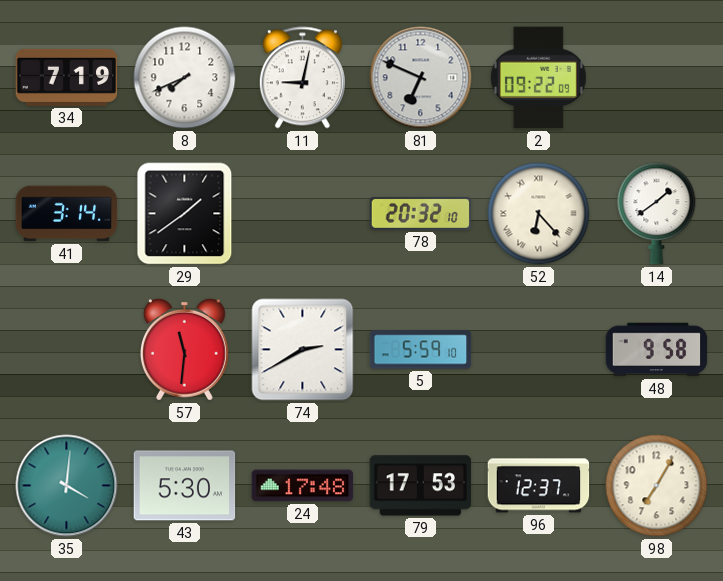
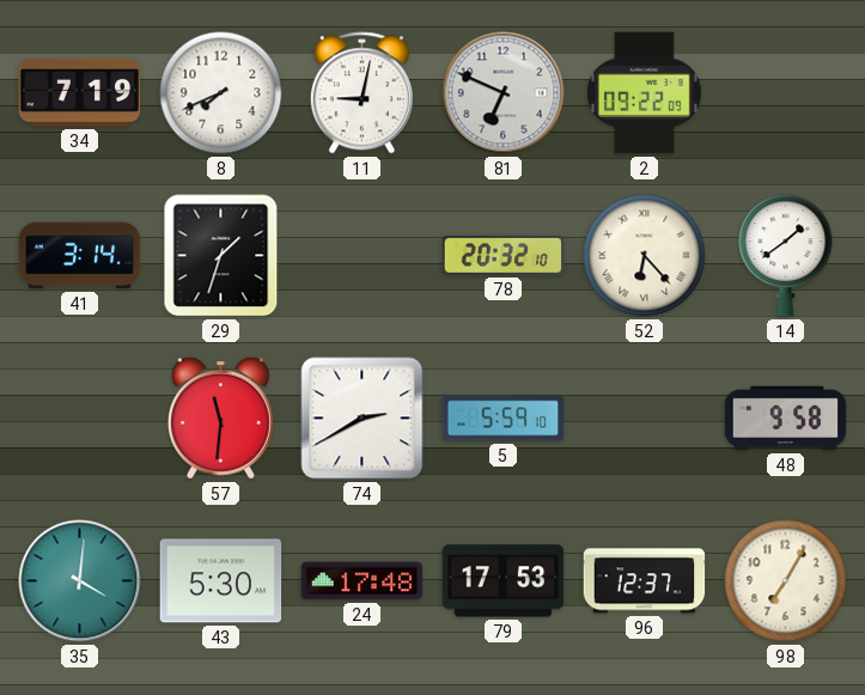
29: 1:39 -> 1:33
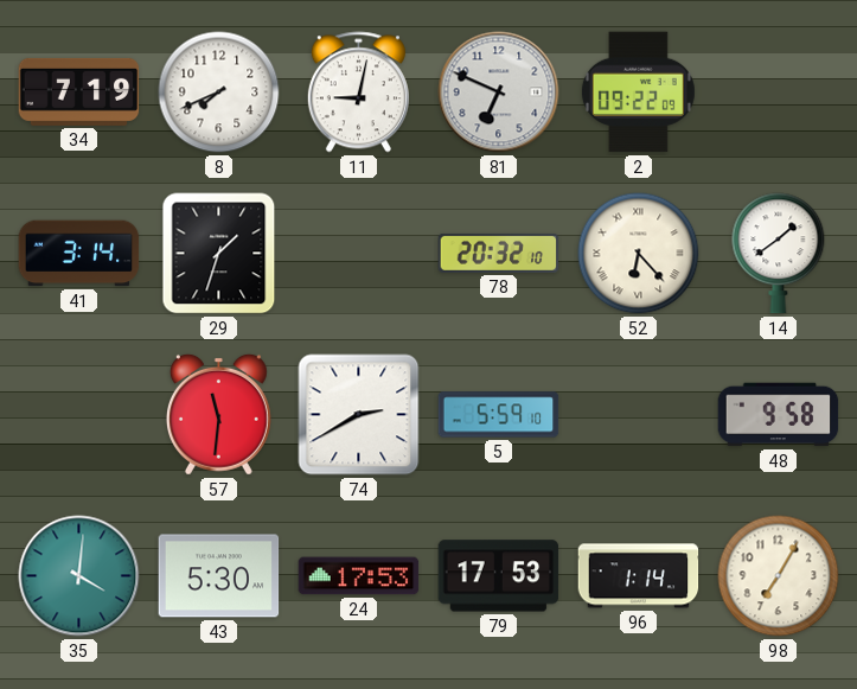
24: 17:48 -> 17:53
96: 12:37 -> 1:14
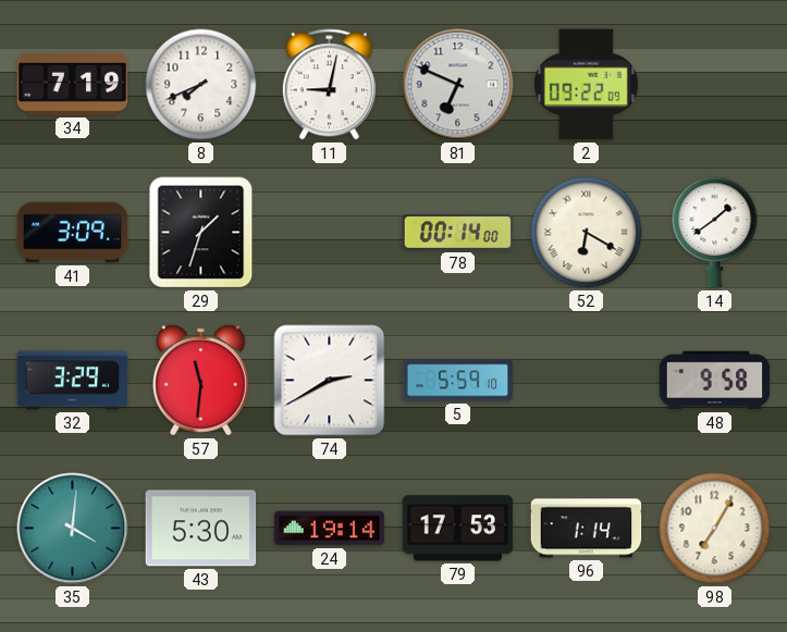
41: 3:14 -> 3:09
78: 20:32 -> 00:14
52: 6:23 -> 6:20
32: none -> 3:29
24: 17:53 -> 19:14
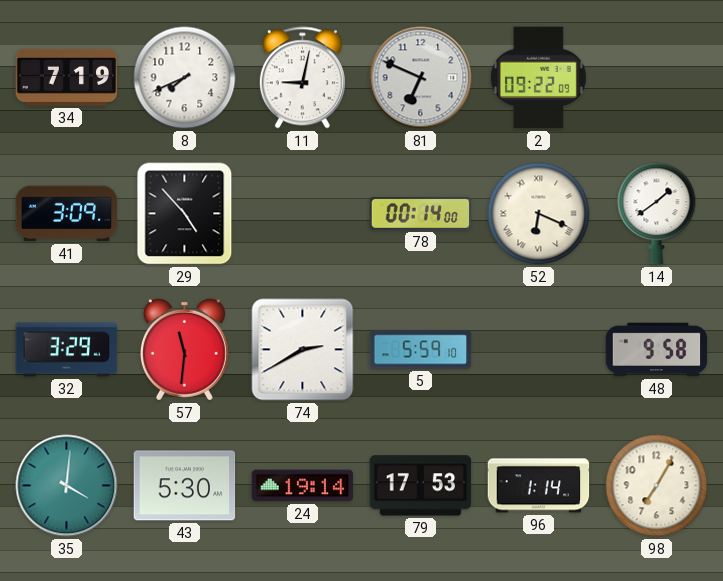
29: 1:33 -> 4:53
52: 6:20 -> 6:19
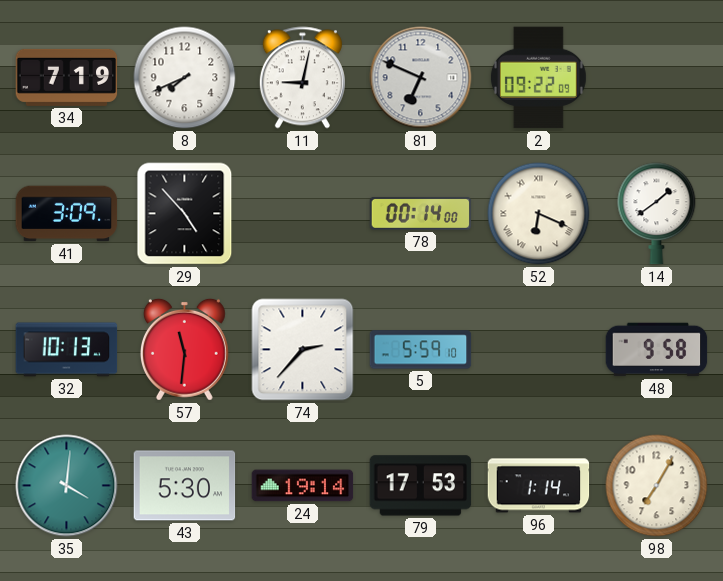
32: 3:29 -> 10:13
74: 2:40 -> 2:37
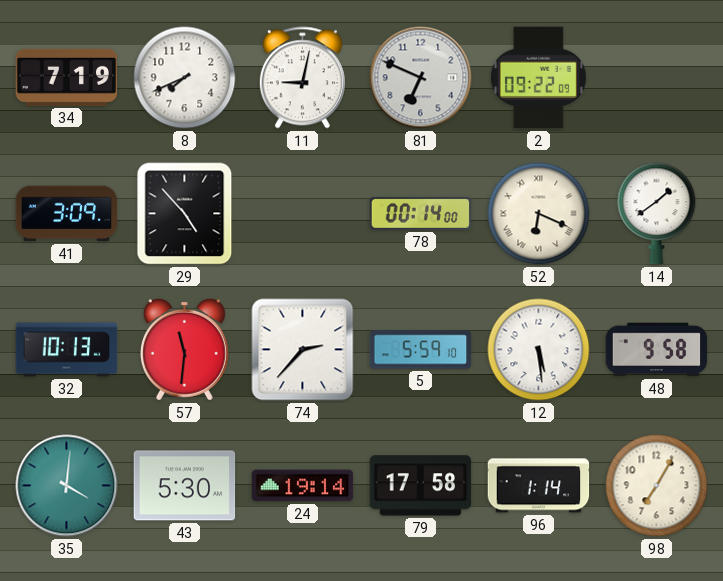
12: none -> 5:29
79: 17:53 -> 17:58
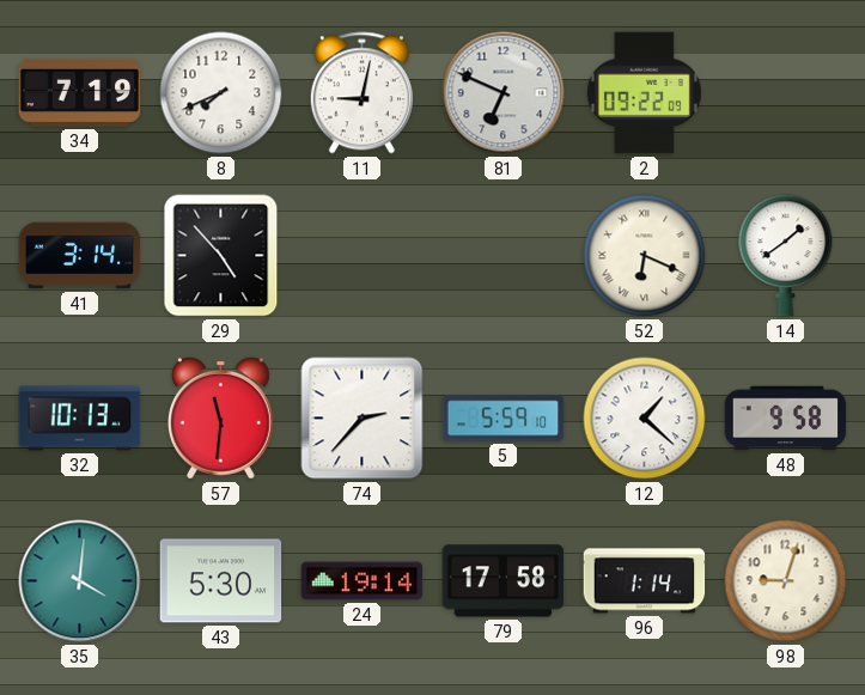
41: 3:09 -> 3:14
78: 00:14 -> none
12: 5:29 -> 1:22
98: 7:05 -> 9:03
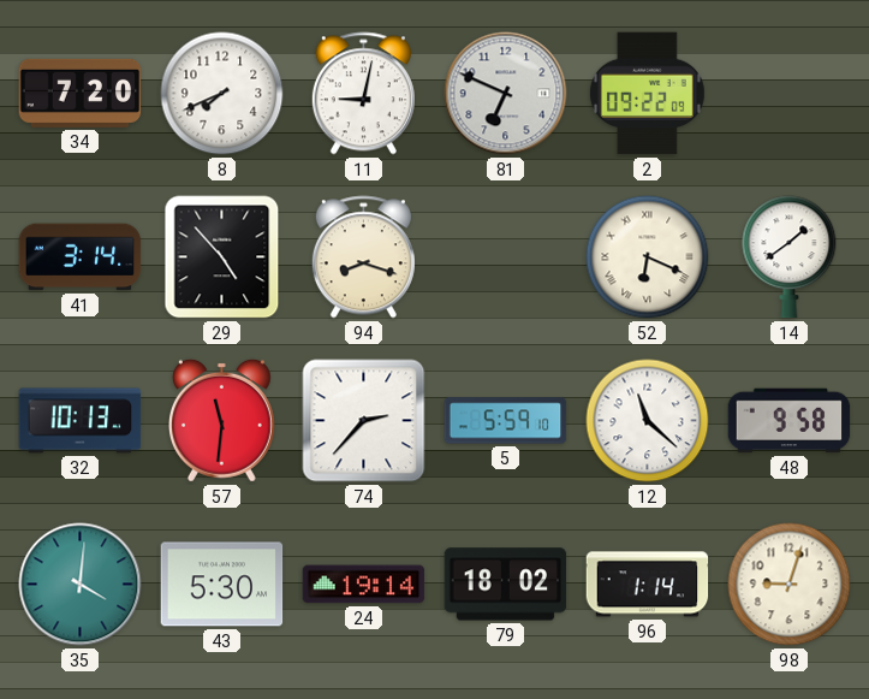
34: 7:19 -> 7:20
94: none -> 8:18
12: 1:22 -> 11:22
79: 17:58 -> 18:02
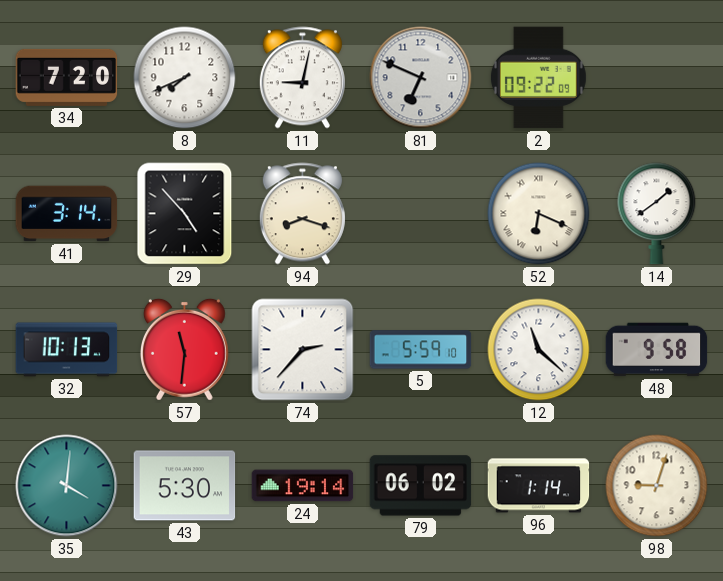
79: 18:02 -> 06:02
